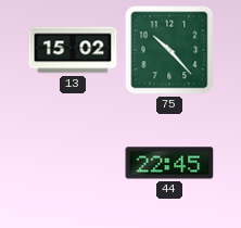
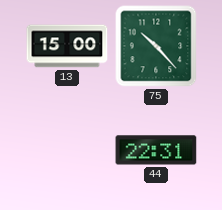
13: 15:02 -> 15:00
44: 22:45 -> 22:31
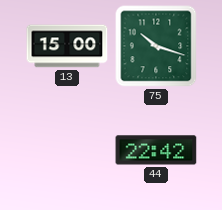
75: 10:23 -> 10:18
44: 22:31 -> 22:42
